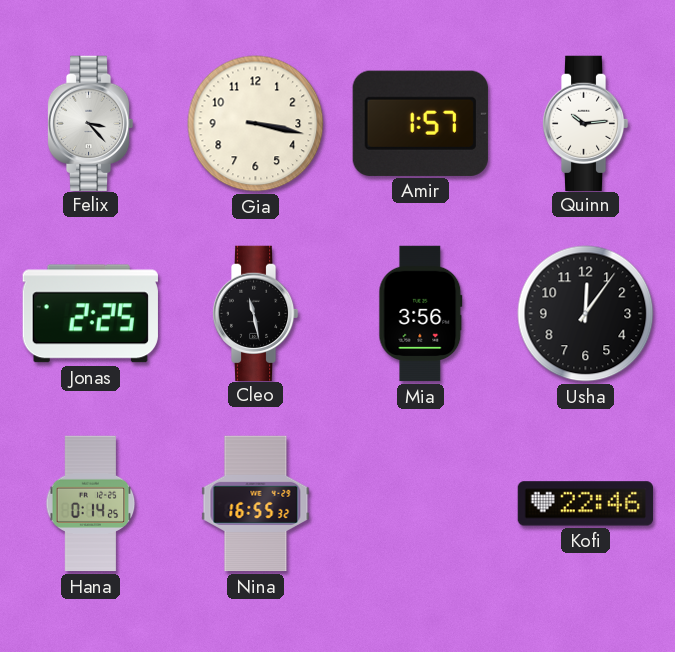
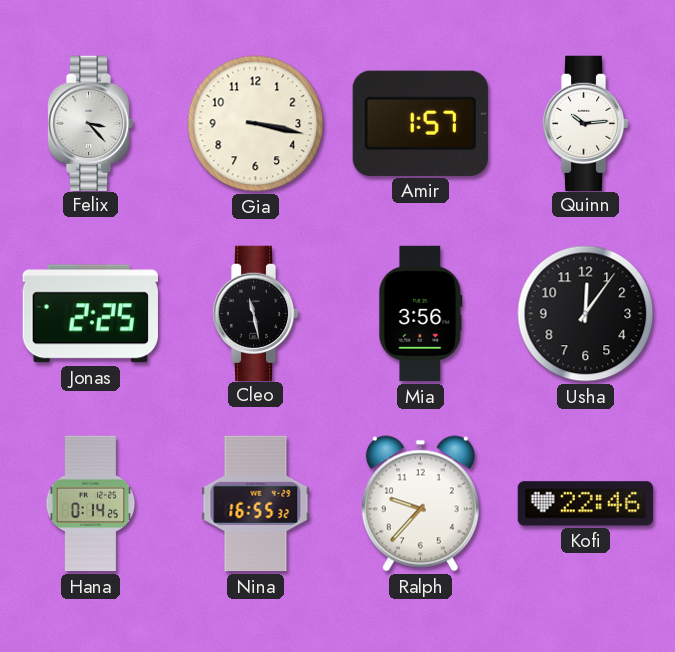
Ralph: none -> 9:37
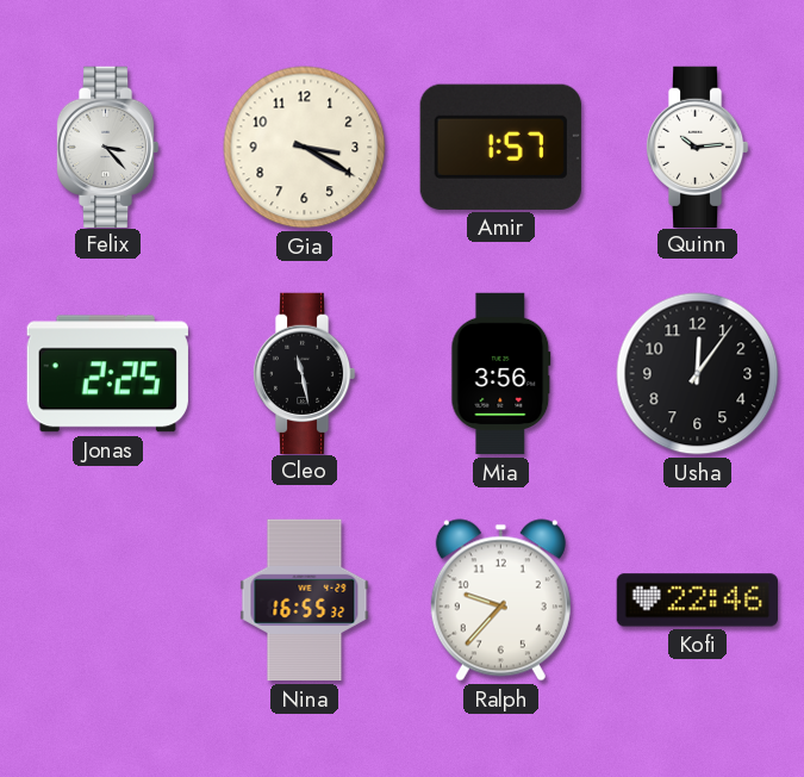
Gia: 3:17 -> 3:20
Hana: 0:14 -> none
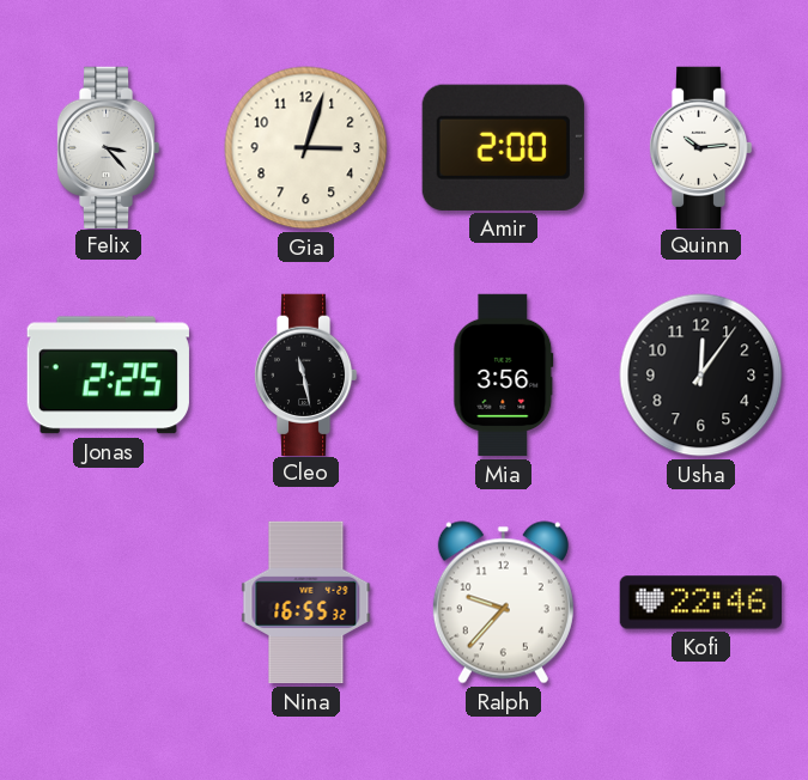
Gia: 3:20 -> 3:03
Amir: 1:57 -> 2:00
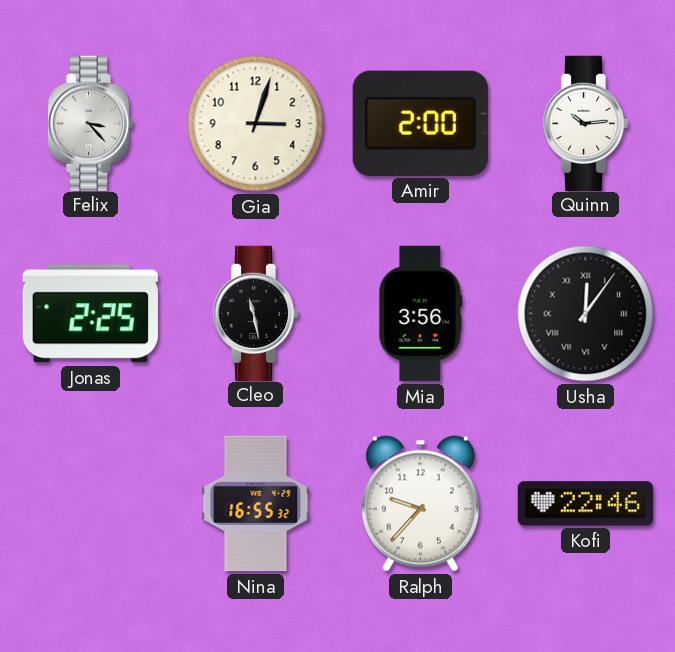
Usha numerals: Arabic -> Roman
